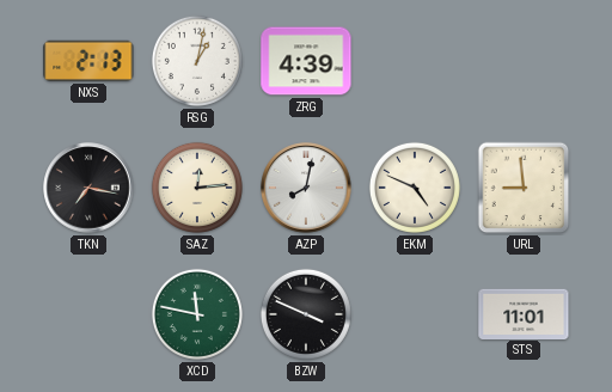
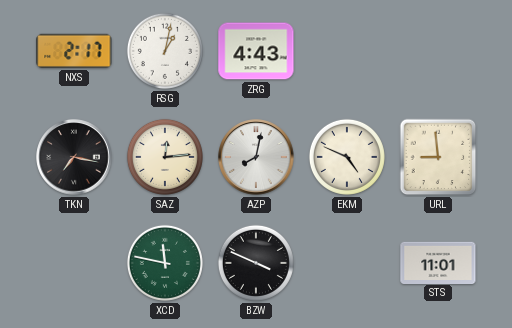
NXS: 2:13 -> 2:17
ZRG: 4:39 -> 4:43
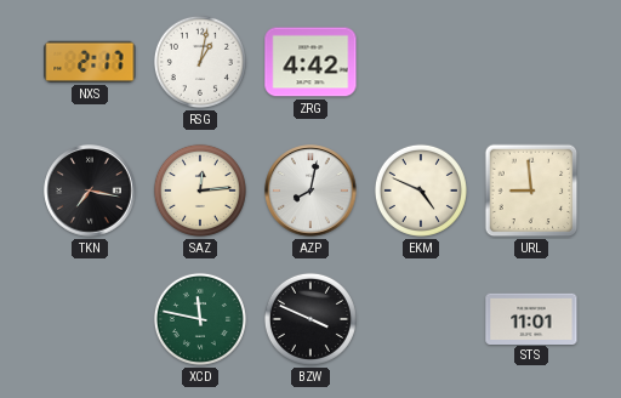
ZRG: 4:43 -> 4:42
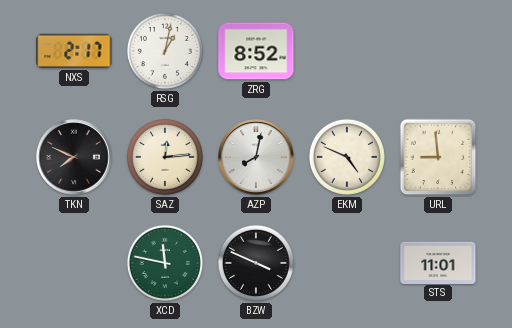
ZRG: 4:42 -> 8:52
TKN: 7:17 -> 7:49
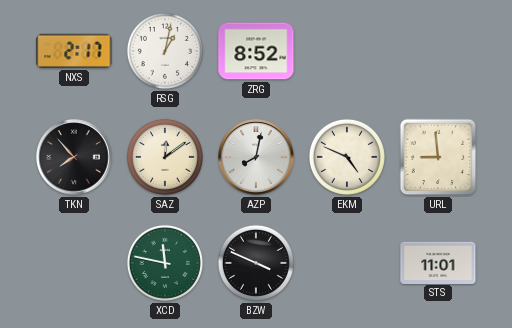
TKN: 7:49 -> 7:53
SAZ: 12:14 -> 12:09
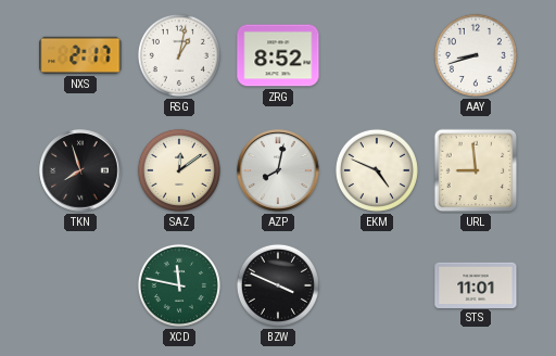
AAY: none -> 8:42
TKN: 7:53 -> 7:57
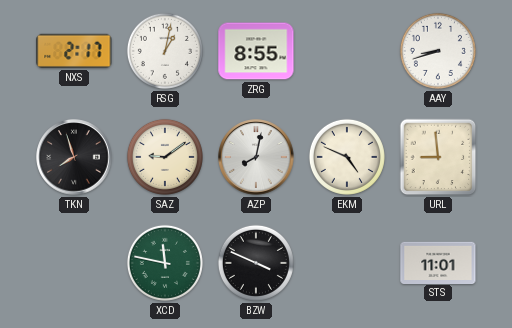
ZRG: 8:52 -> 8:55
SAZ: 12:09 -> 9:09
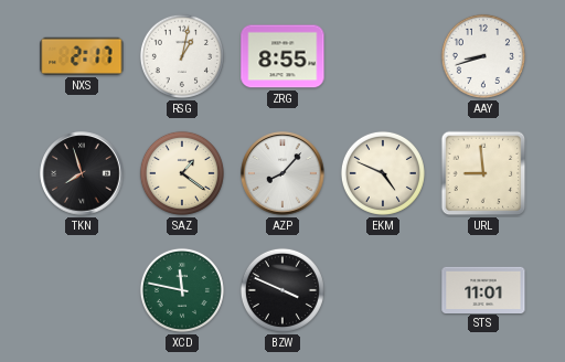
SAZ: 9:09 -> 1:21
AZP: 8:02 -> 8:07
